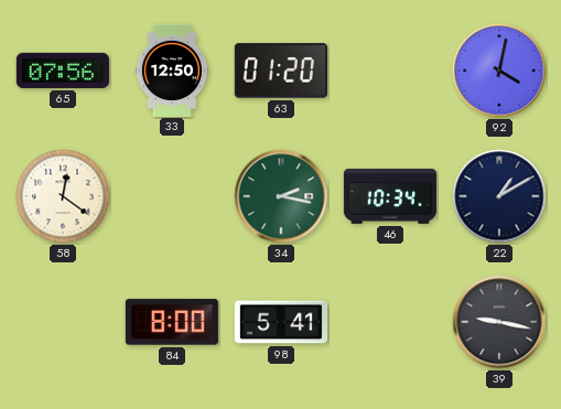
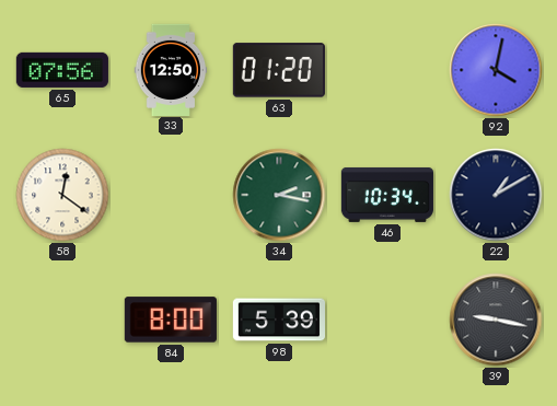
98: 5:41 -> 5:39
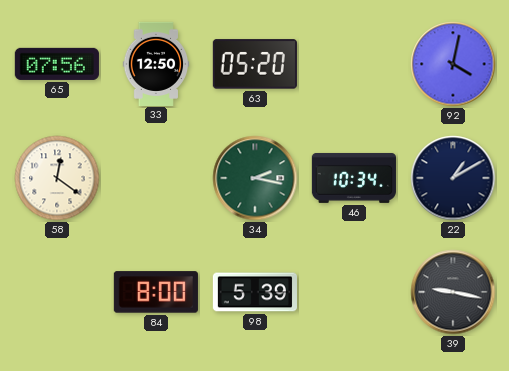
63: 01:20 -> 05:20
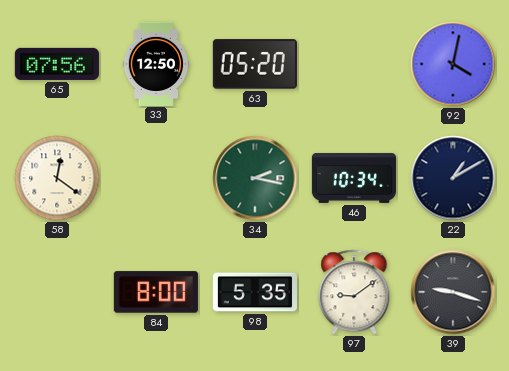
98: 5:39 -> 5:35
97: none -> 9:09
39: 9:17 -> 9:18
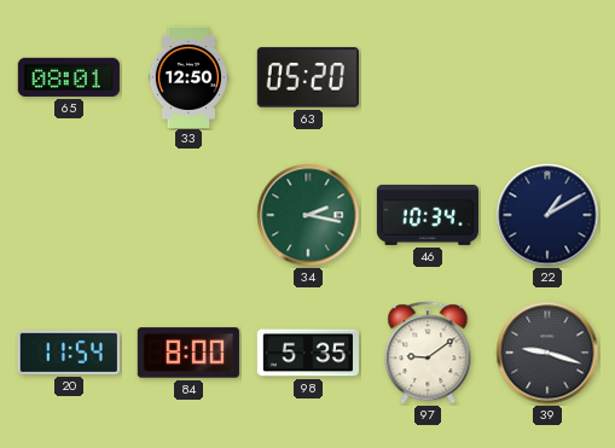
65: 07:56 -> 08:01
92: 4:02 -> none
58: 12:21 -> none
20: none -> 11:54
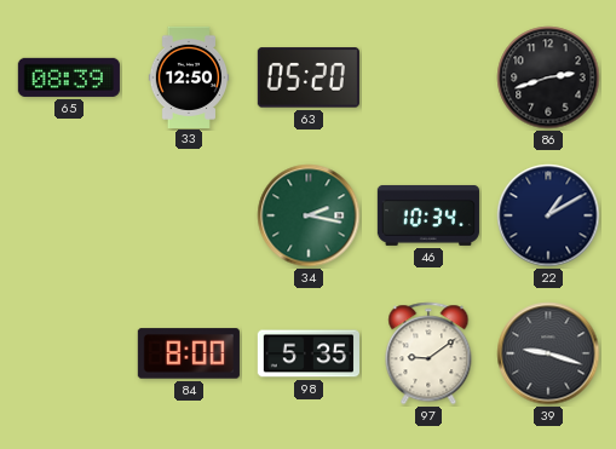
65: 08:01 -> 08:39
86: none -> 2:42
20: 11:54 -> none
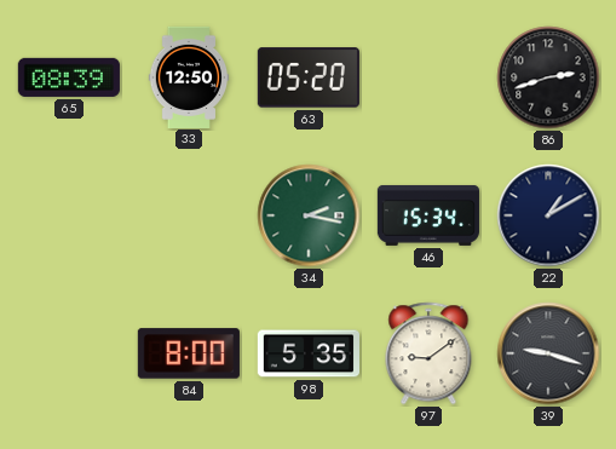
46: 10:34 -> 15:34
